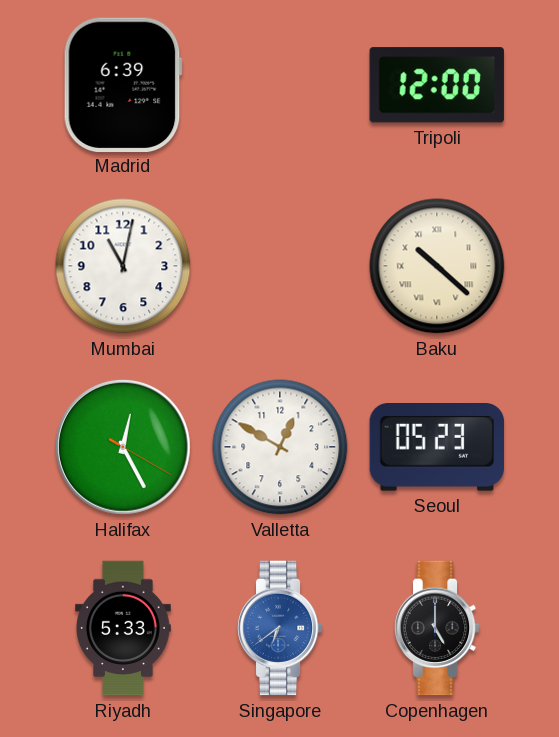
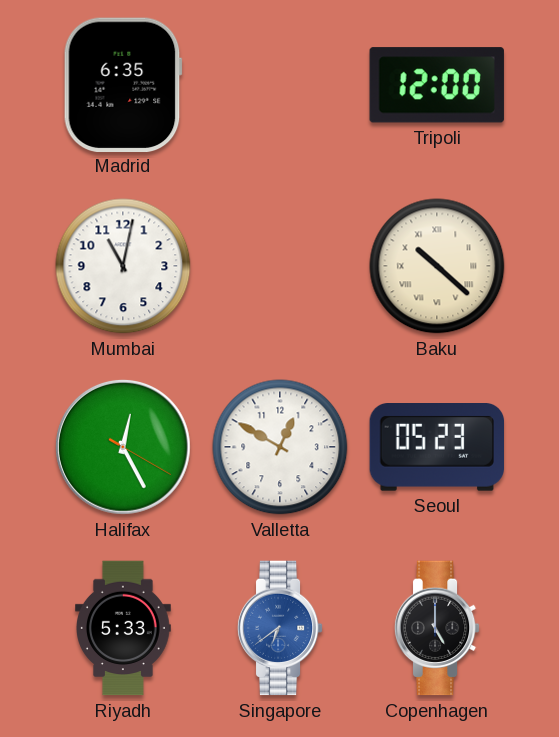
Madrid: 6:39 -> 6:35
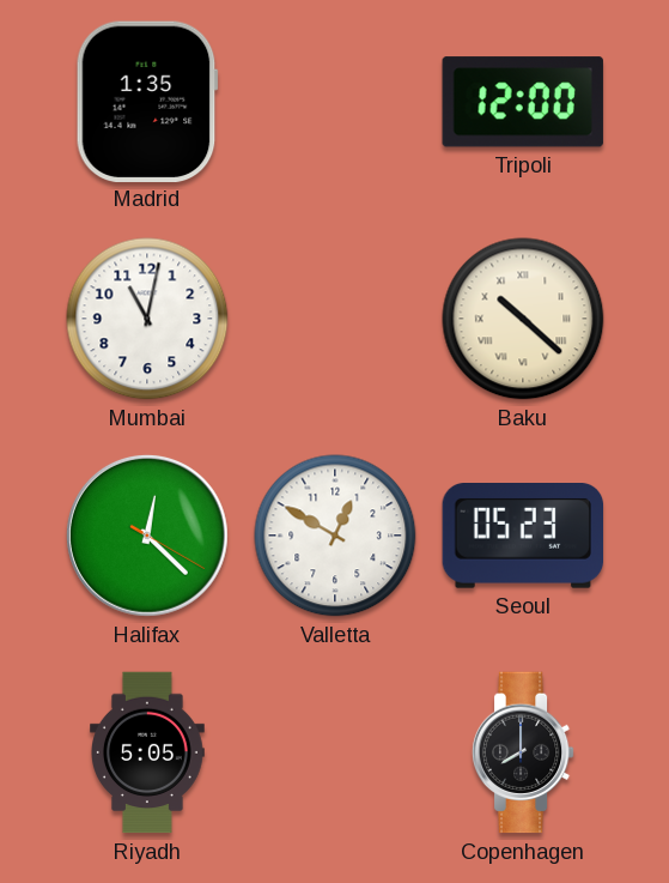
Madrid: 6:35 -> 1:35
Halifax: 12:25 -> 12:22
Riyadh: 5:33 -> 5:05
Singapore: 6:39 -> none
Copenhagen: 5:00 -> 8:00
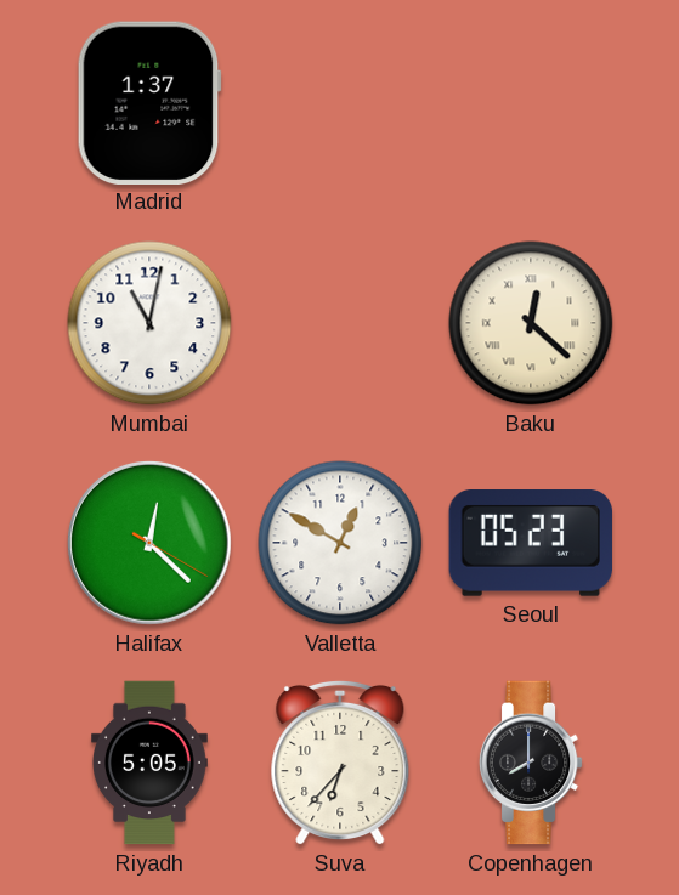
Madrid: 1:35 -> 1:37
Tripoli: 12:00 -> none
Baku: 10:22 -> 12:22
Suva: none -> 6:37
